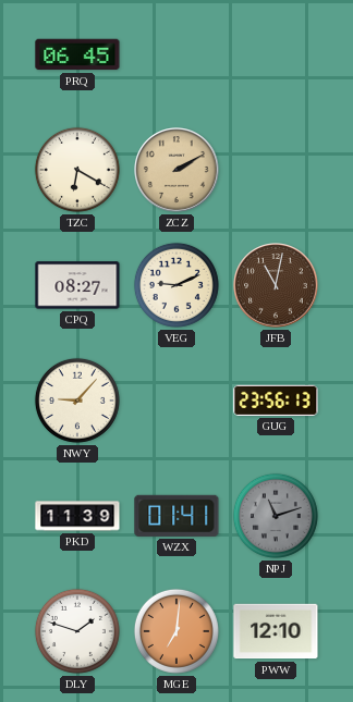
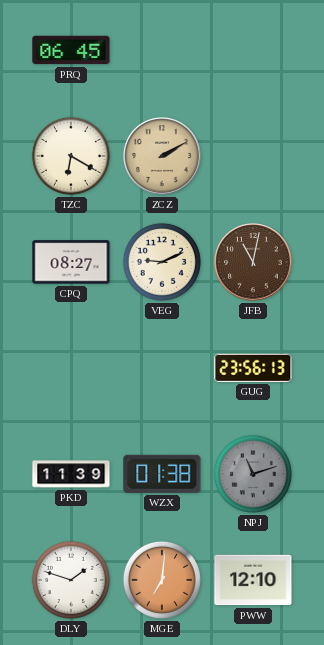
NWY: 9:07 -> none
WZX: 01:41 -> 01:38
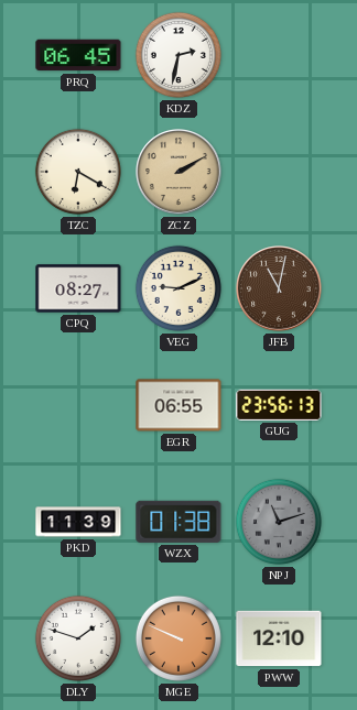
KDZ: none -> 2:32
EGR: none -> 06:55
MGE: 7:01 -> 9:49
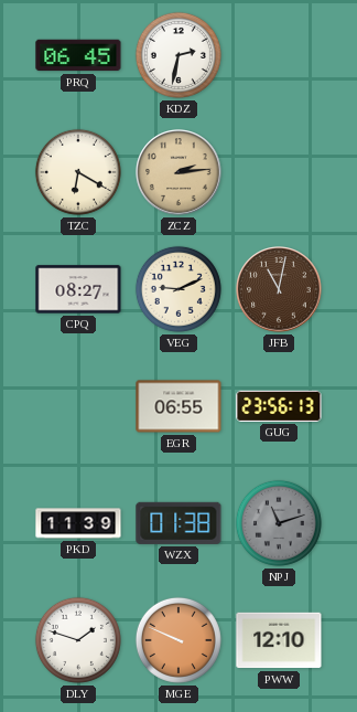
ZCZ: 2:10 -> 2:14
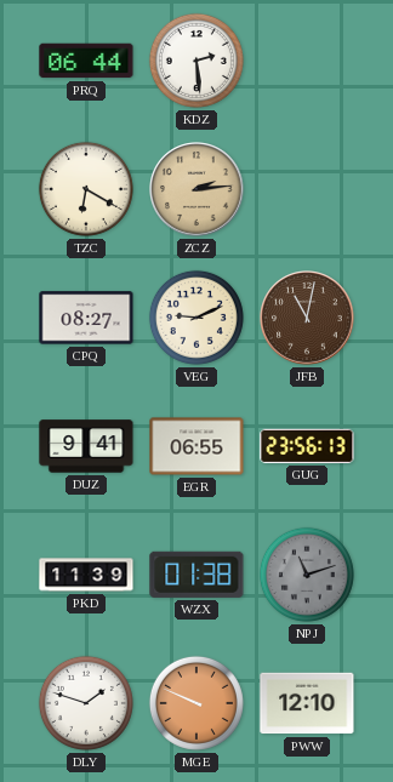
PRQ: 06:45 -> 06:44
KDZ: 2:32 -> 2:29
DUZ: none -> 9:41
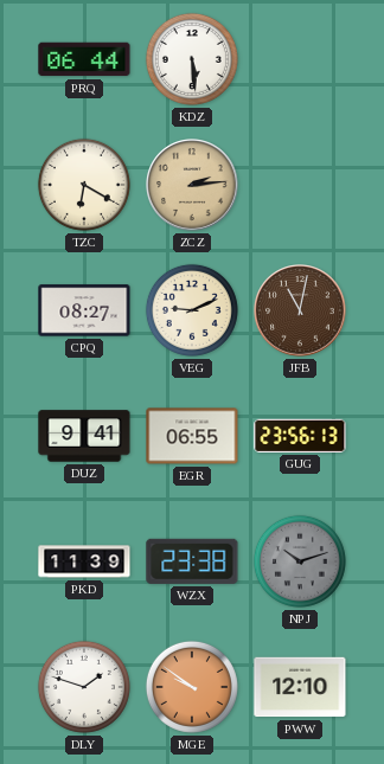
KDZ: 2:29 -> 5:29
WZX: 01:38 -> 23:38
NPJ: 11:12 -> 10:12
MGE: 9:49 -> 9:51
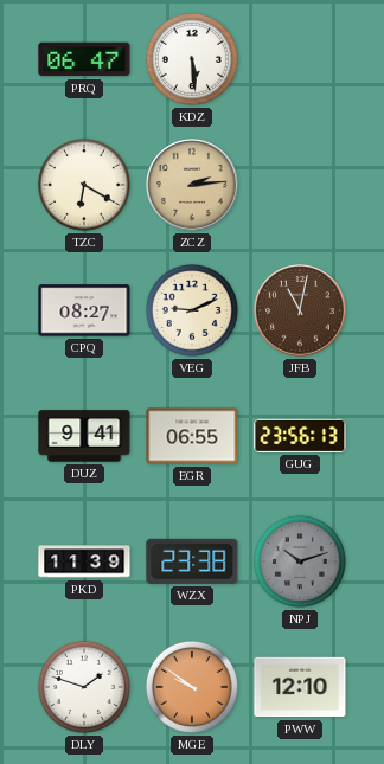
PRQ: 06:44 -> 06:47
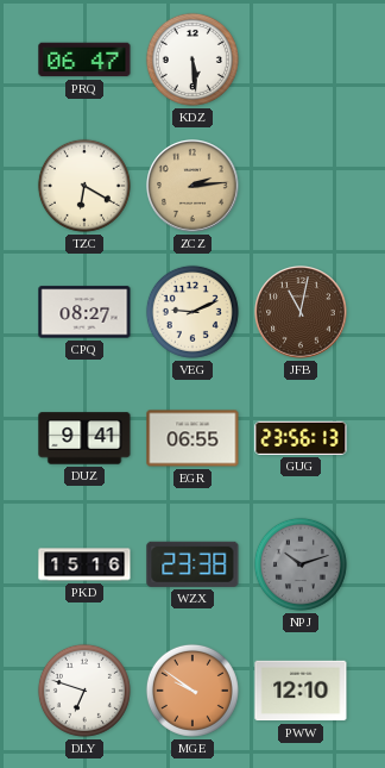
PKD: 11:39 -> 15:16
DLY: 1:48 -> 6:48
